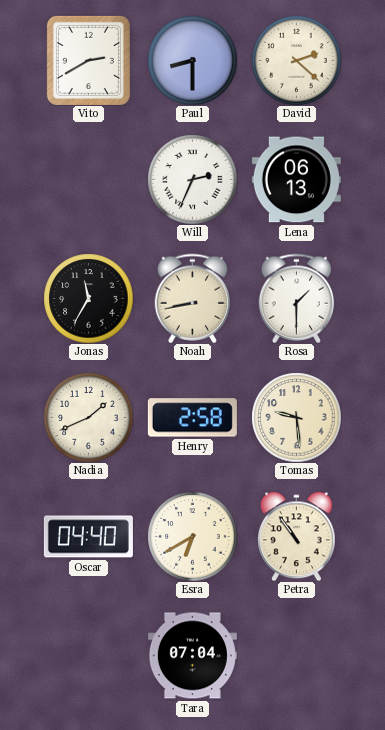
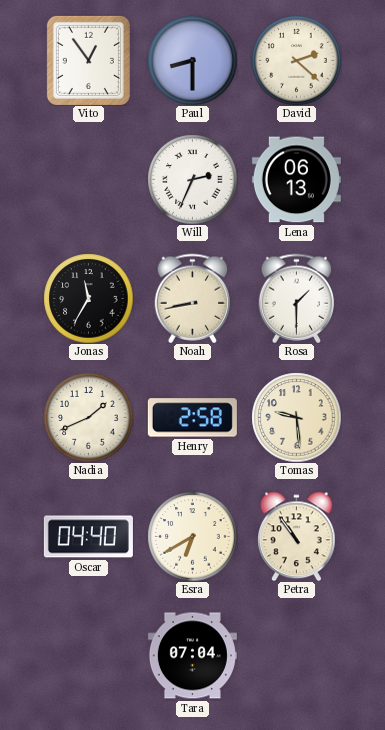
Vito: 2:40 -> 12:54
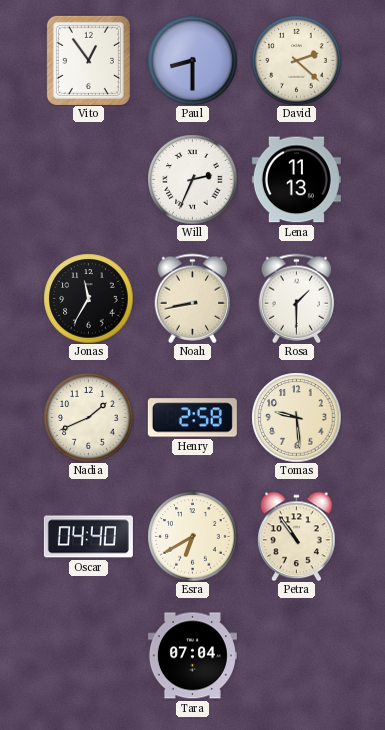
Lena: 06:13 -> 11:13
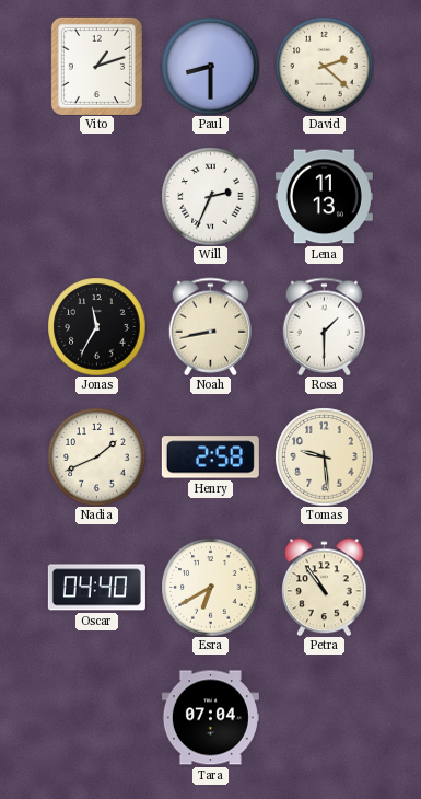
Vito: 12:54 -> 1:12
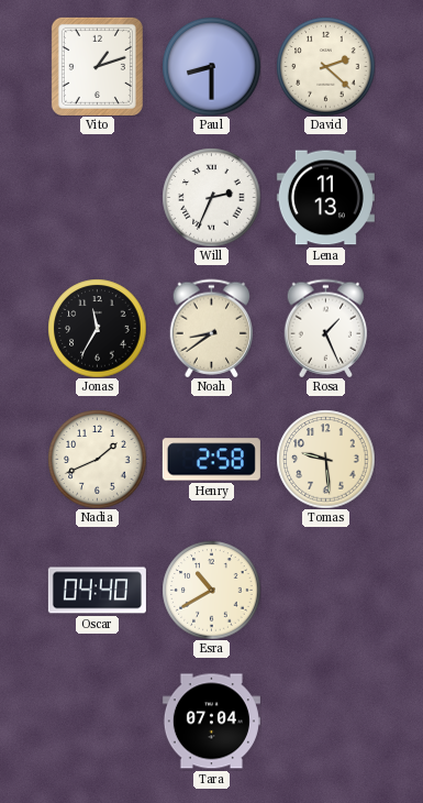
Noah: 8:43 -> 8:39
Rosa: 1:30 -> 1:26
Esra: 6:40 -> 10:40
Petra: 10:54 -> none
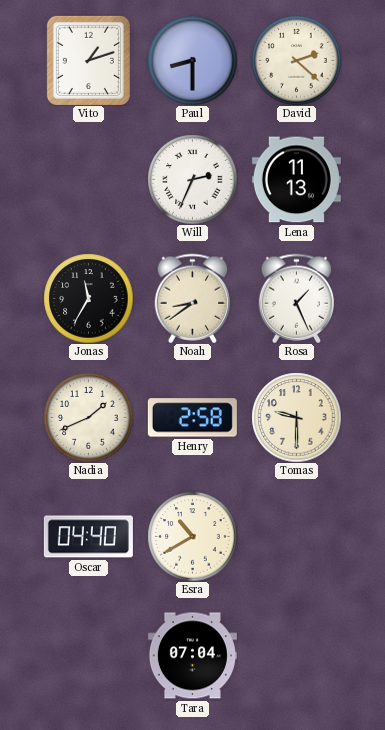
Tomas: 9:29 -> 9:30
